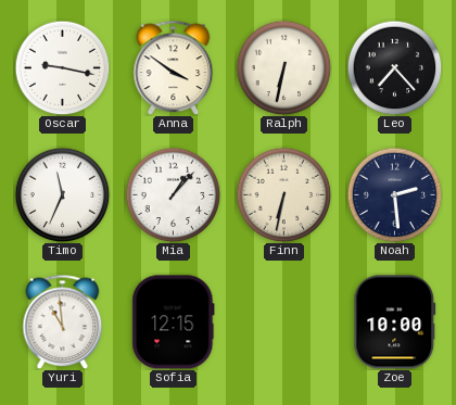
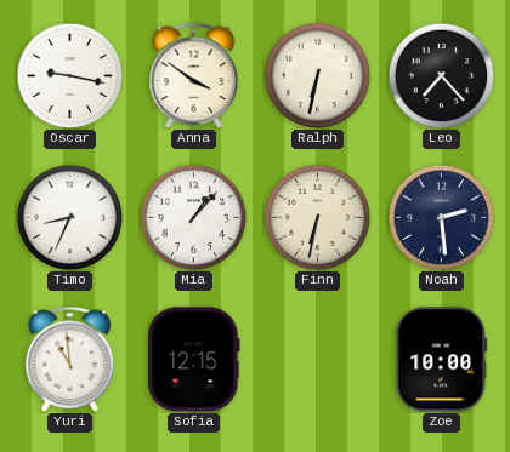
Timo: 11:34 -> 8:34
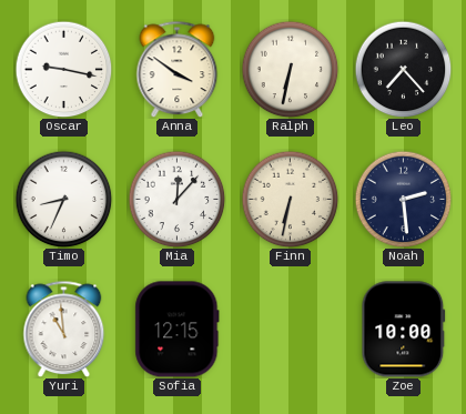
Mia: 1:07 -> 12:07
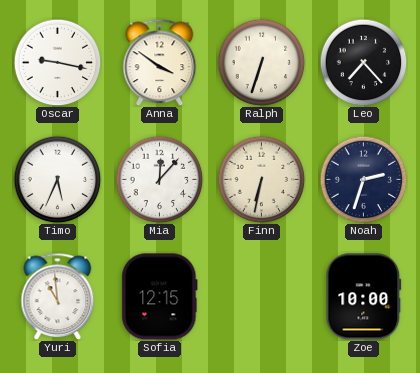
Ralph: 6:32 -> 6:33
Timo: 8:34 -> 5:34
Noah: 2:29 -> 2:33
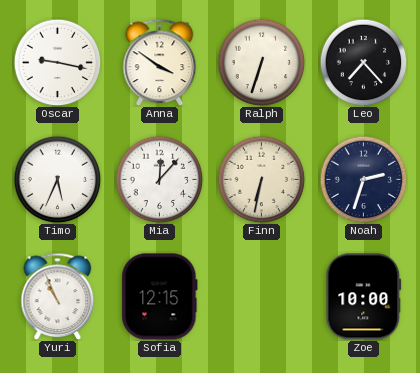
Yuri: 10:59 -> 10:56
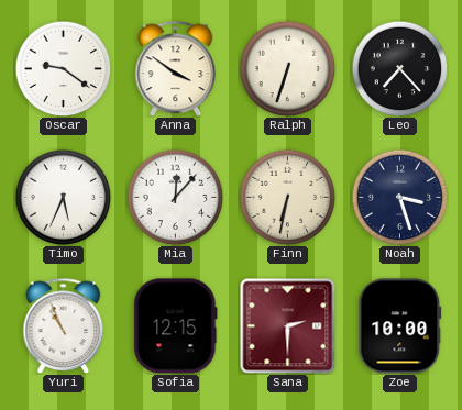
Oscar: 9:17 -> 9:21
Noah: 2:33 -> 3:27
Sana: none -> 2:30
